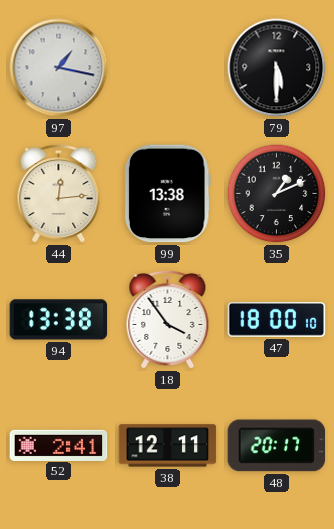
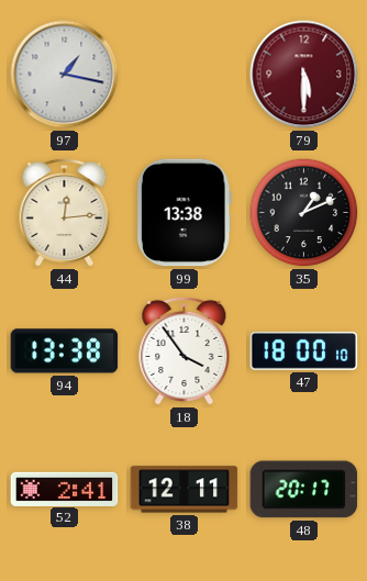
79 dial: black -> burgundy
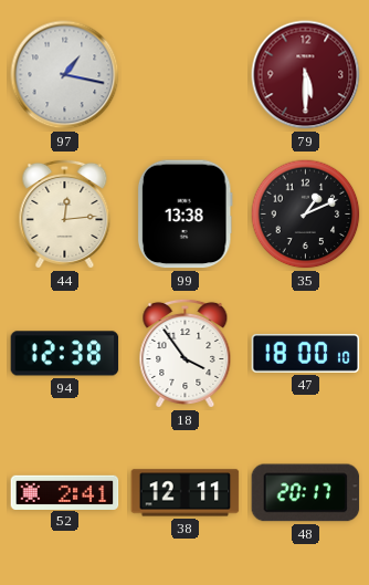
94: 13:38 -> 12:38
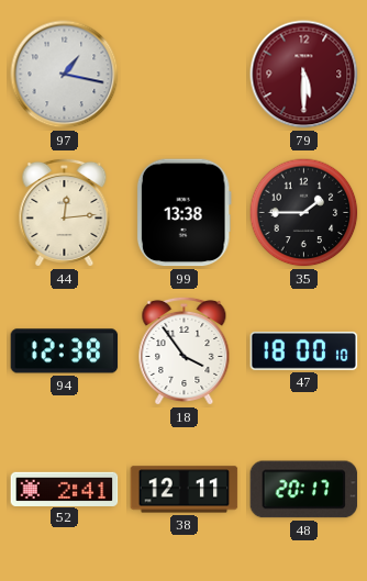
35: 1:11 -> 1:45
